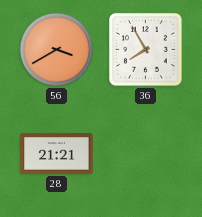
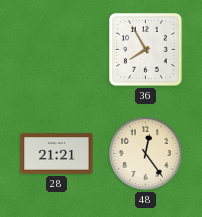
56: 3:40 -> none
48: none -> 12:24
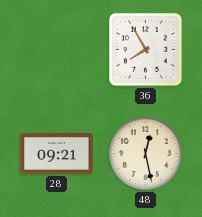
28: 21:21 -> 09:21
48: 12:24 -> 12:28
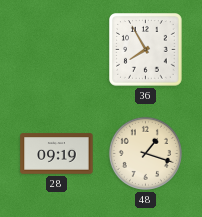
28: 09:21 -> 09:19
48: 12:28 -> 1:18
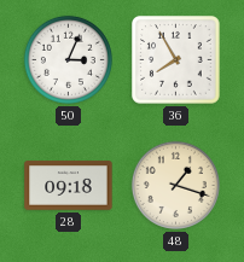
50: none -> 3:04
28: 09:19 -> 09:18
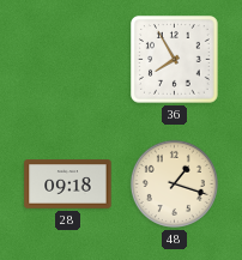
50: 3:04 -> none
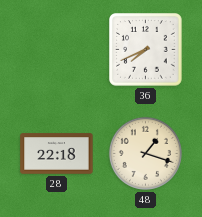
36: 7:55 -> 7:41
28: 09:18 -> 22:18
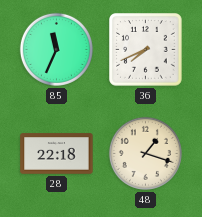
85: none -> 11:34
